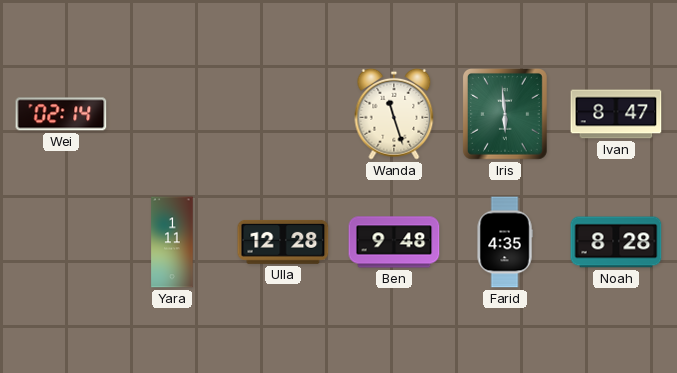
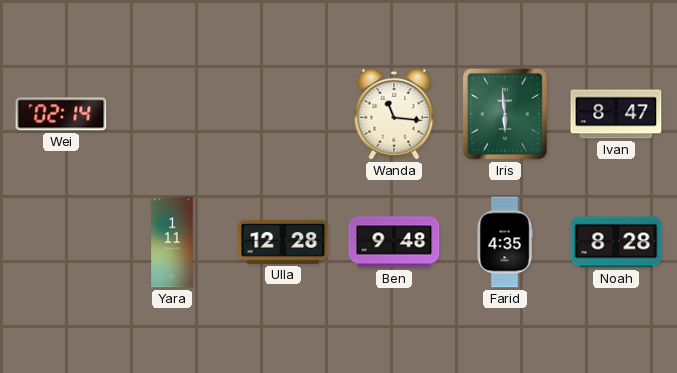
Wanda: 11:27 -> 11:16
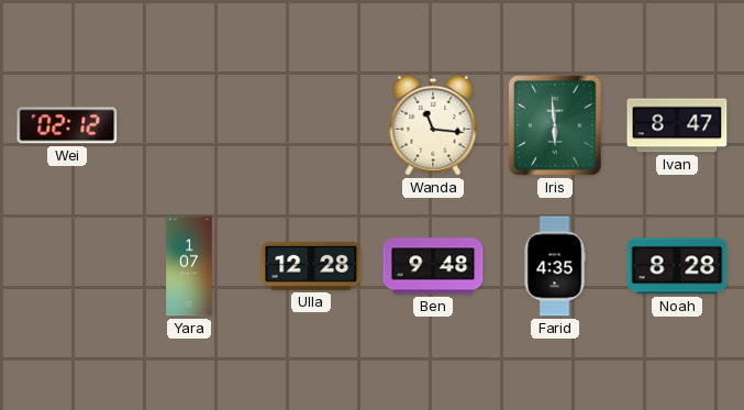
Wei: 02:14 -> 02:12
Yara: 1:11 -> 1:07
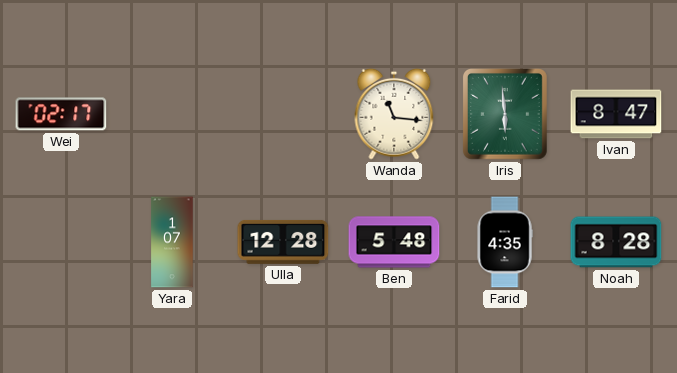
Wei: 02:12 -> 02:17
Ben: 9:48 -> 5:48
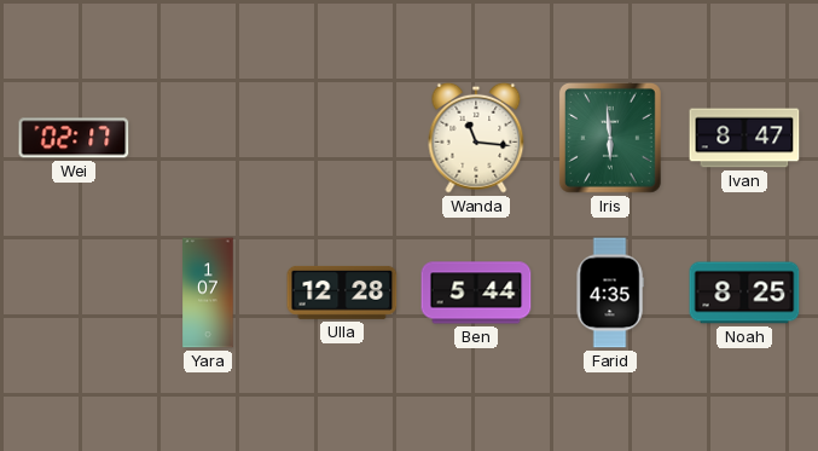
Ben: 5:48 -> 5:44
Noah: 8:28 -> 8:25
